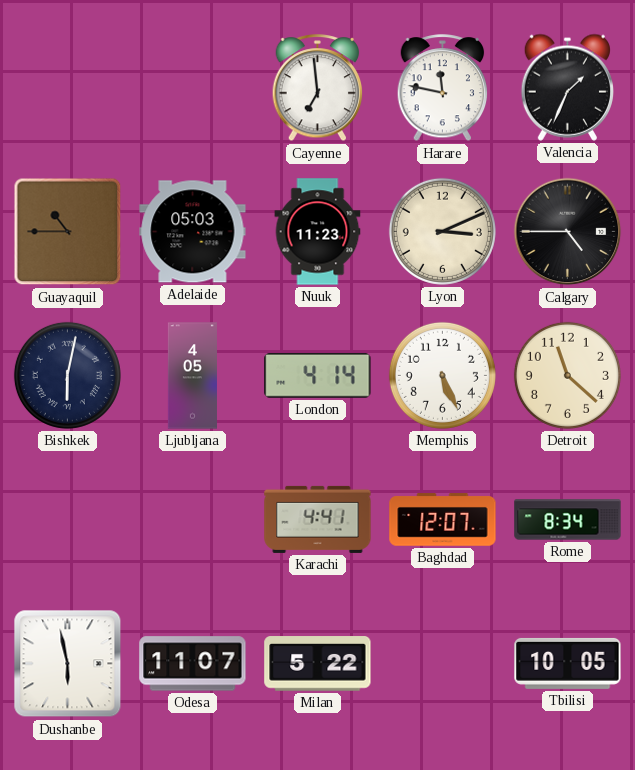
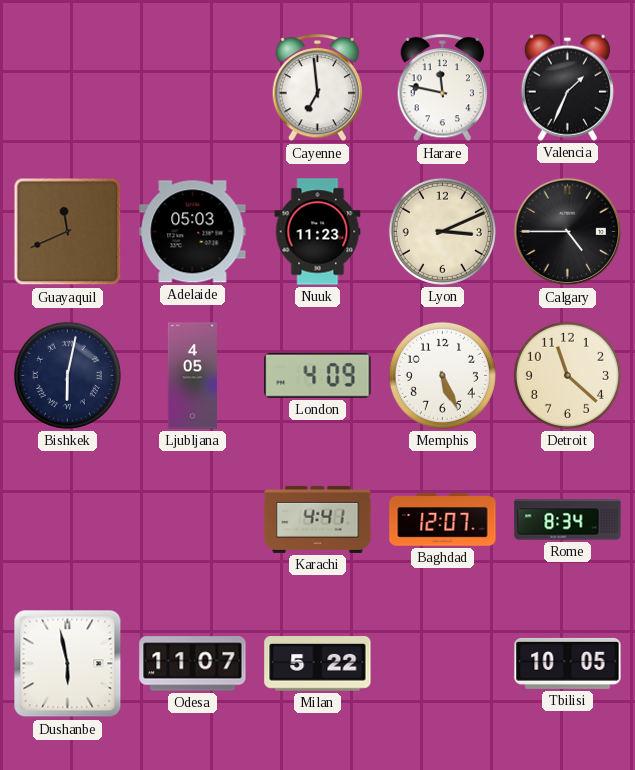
Guayaquil: 10:45 -> 11:41
London: 4:14 -> 4:09
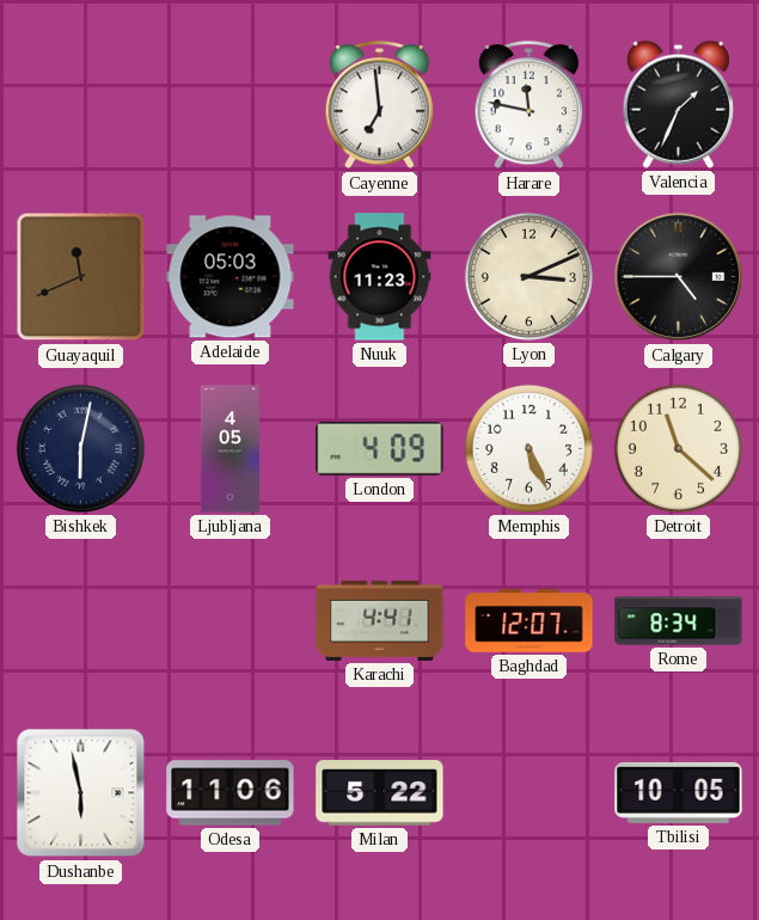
Odesa: 11:07 -> 11:06
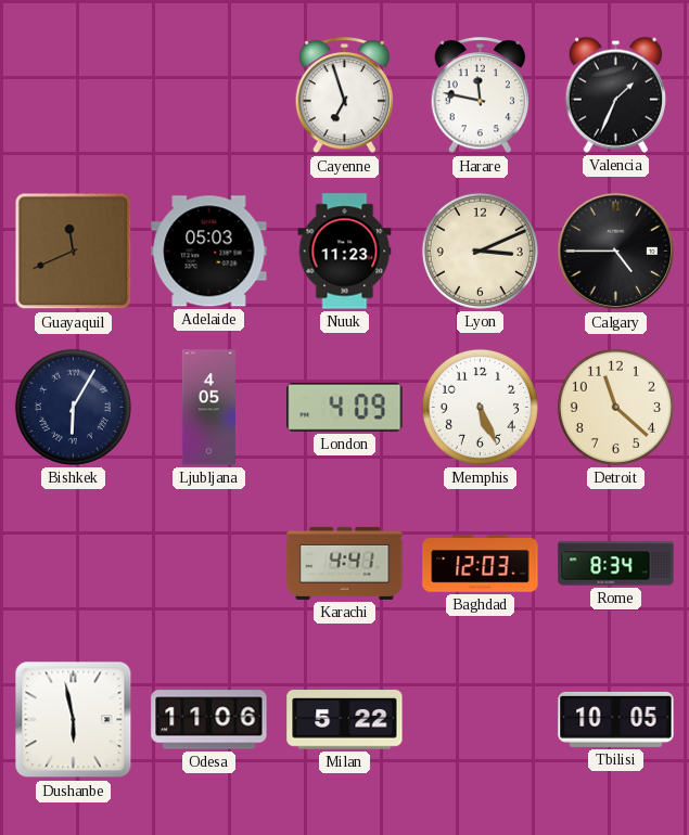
Cayenne: 6:59 -> 6:57
Bishkek: 6:02 -> 6:05
Baghdad: 12:07 -> 12:03
